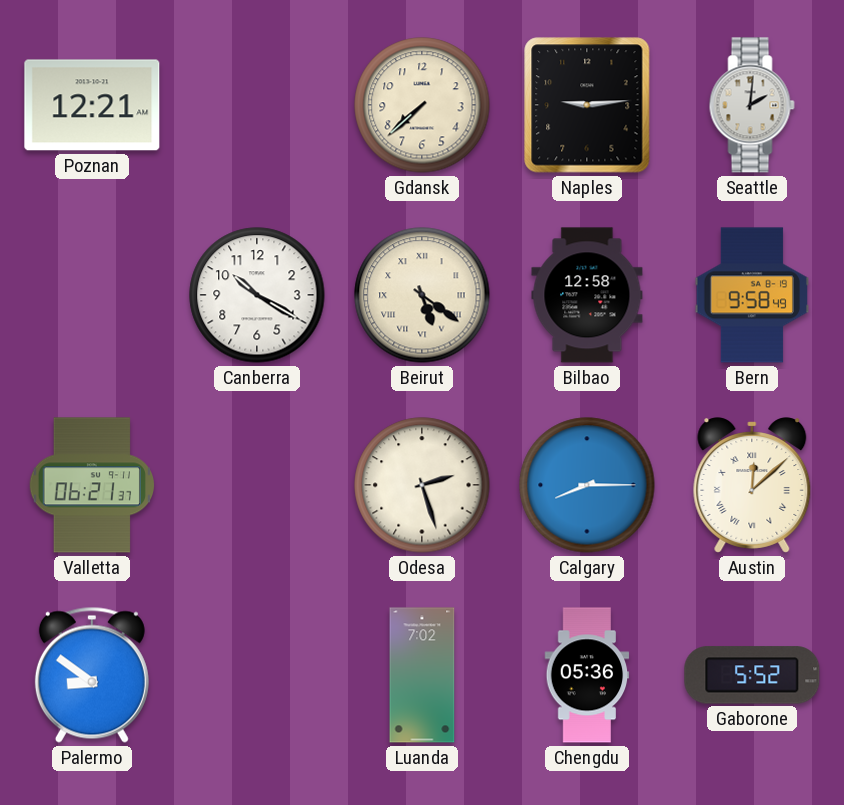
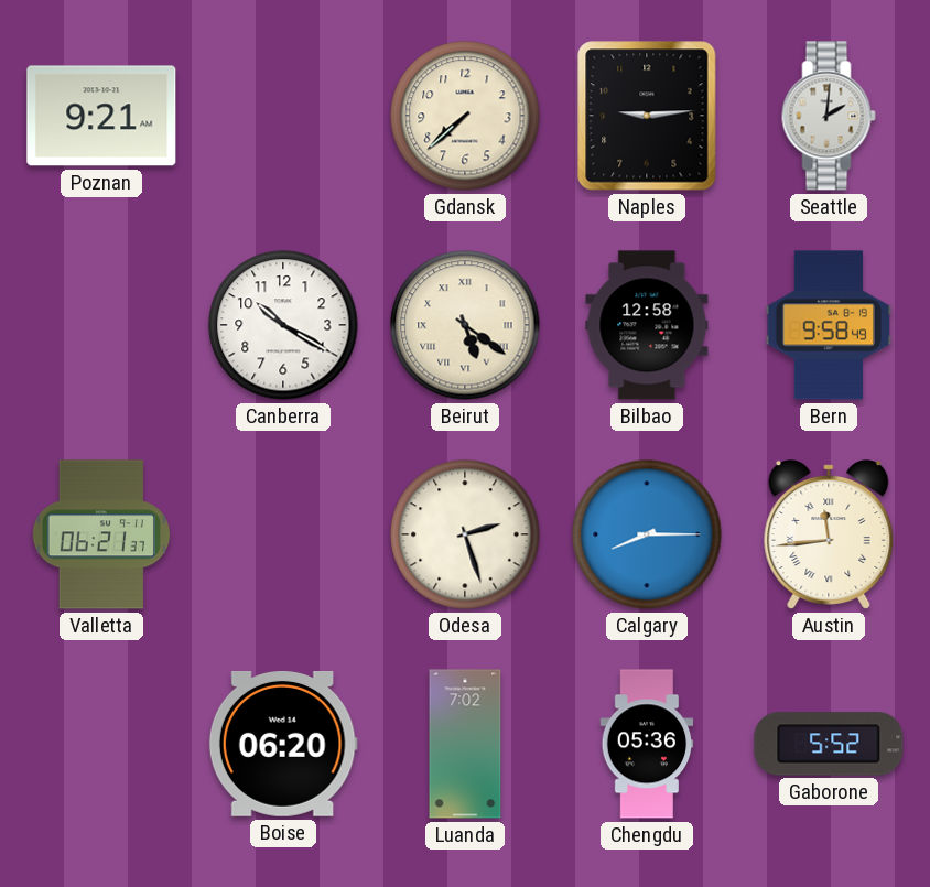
Poznan: 12:21 -> 9:21
Austin: 12:08 -> 11:44
Palermo: 8:51 -> none
Boise: none -> 06:20
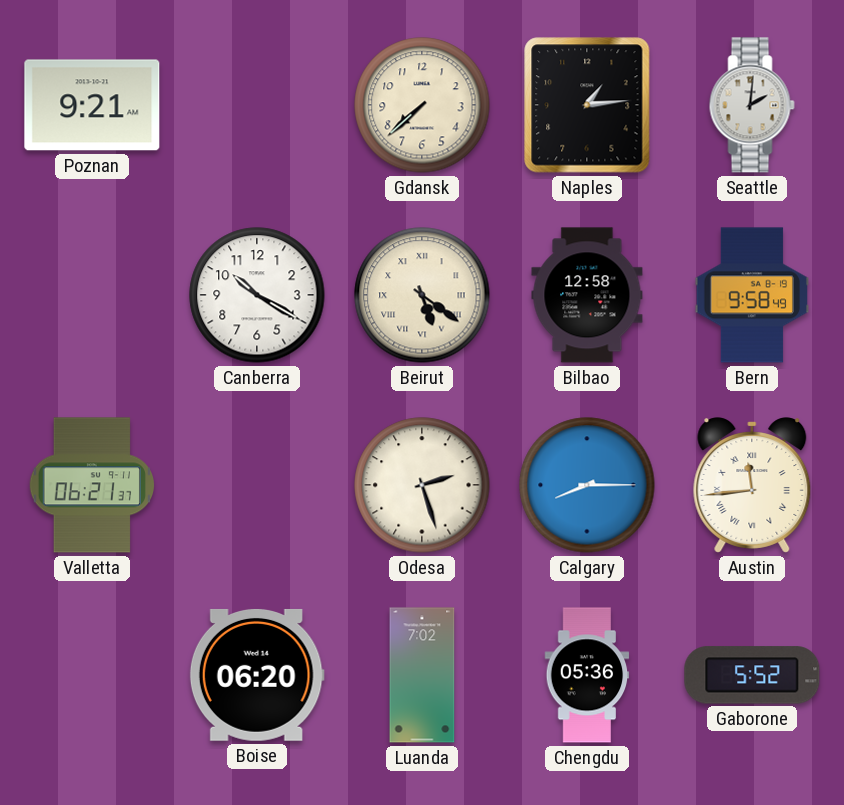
Naples: 9:14 -> 1:14
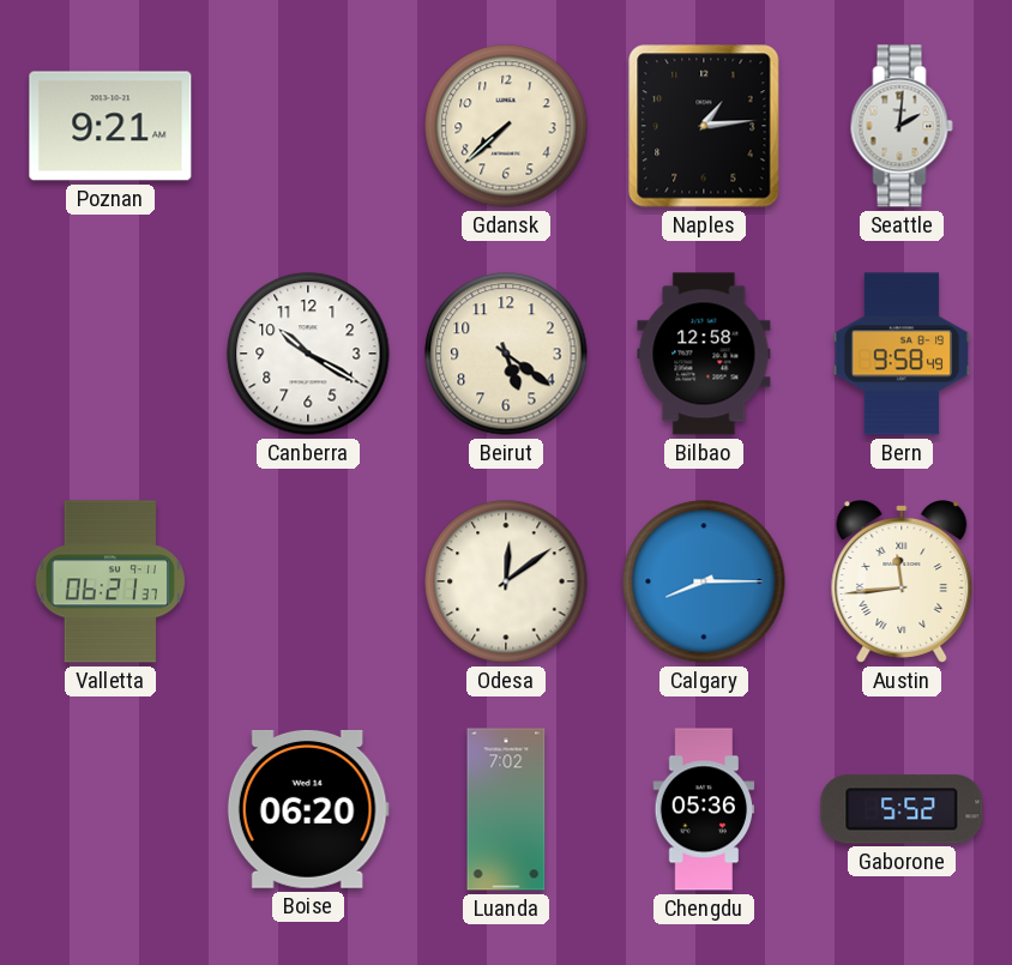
Beirut numerals: Roman -> Arabic
Odesa: 2:27 -> 12:09
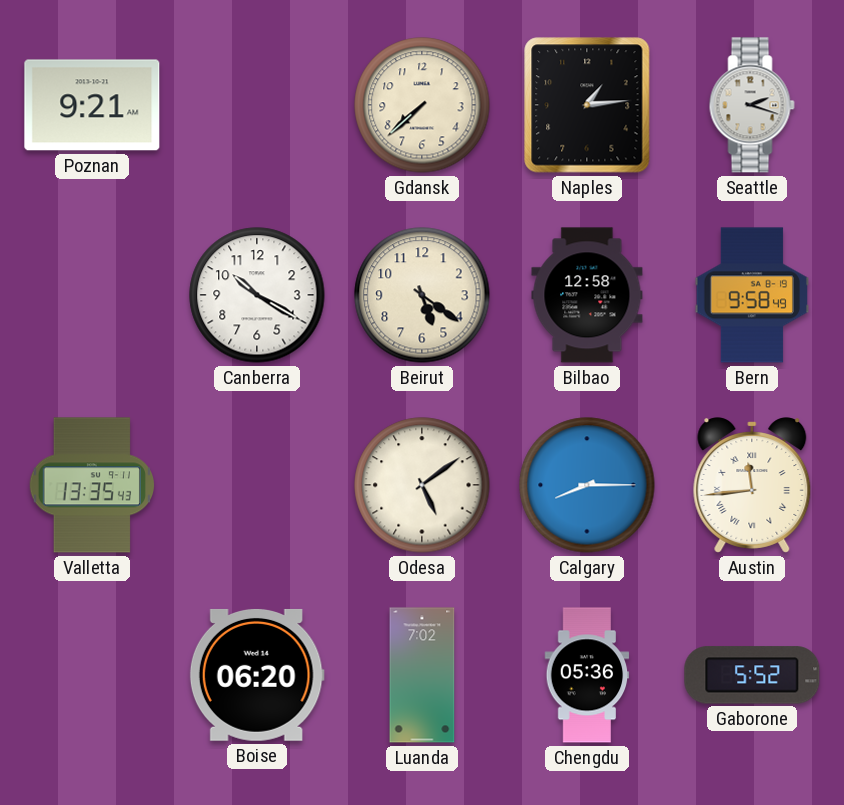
Seattle: 2:01 -> 2:18
Valletta: 06:21 -> 13:35
Odesa: 12:09 -> 5:09
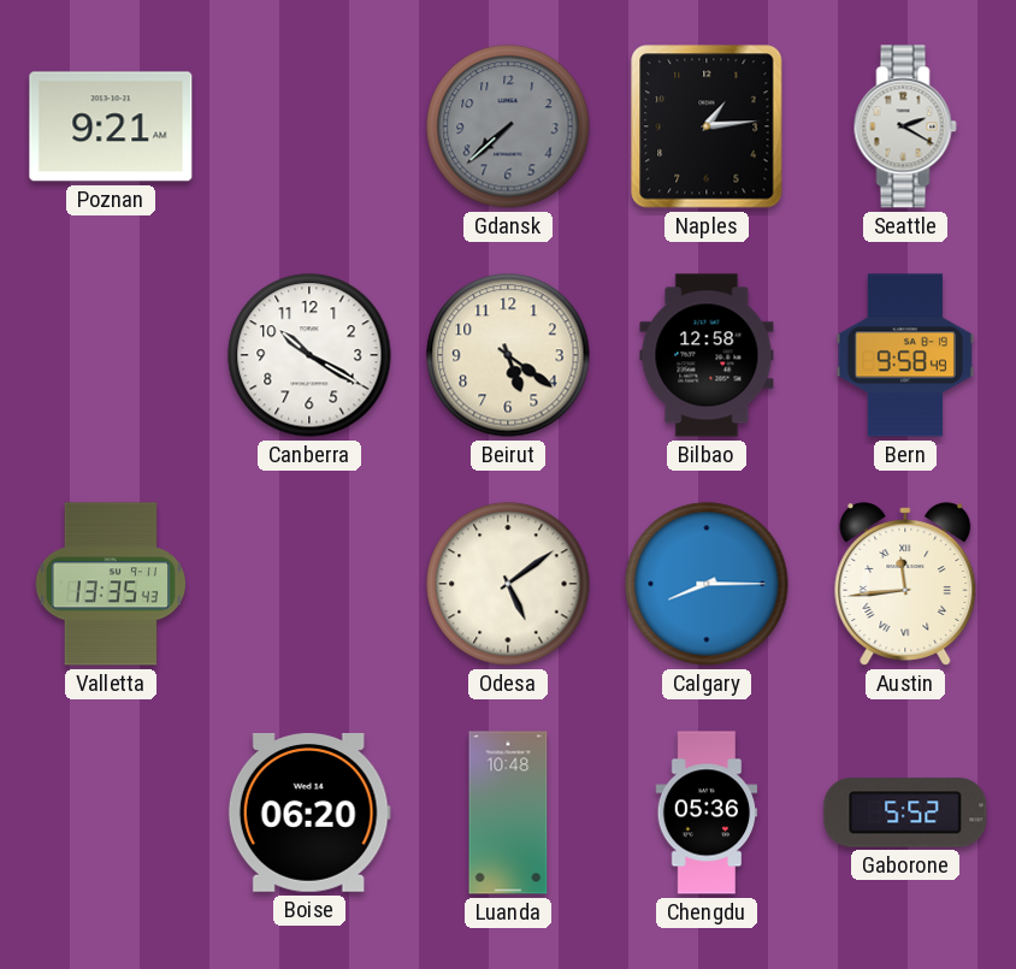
Gdansk dial: cream -> grey
Seattle: 2:18 -> 2:20
Luanda: 7:02 -> 10:48
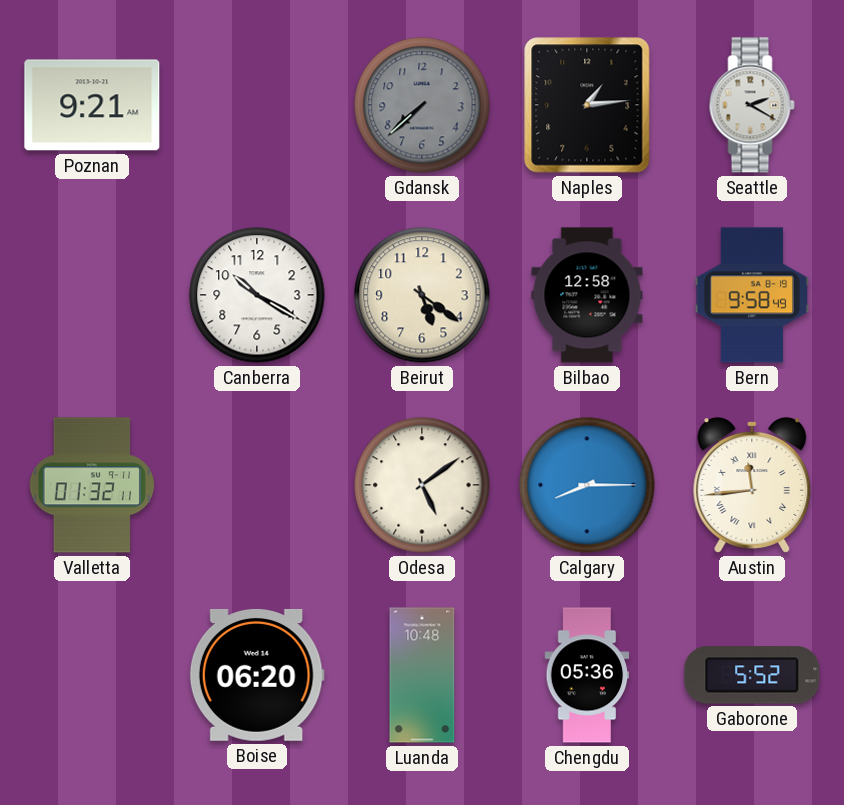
Valletta: 13:35 -> 01:32
